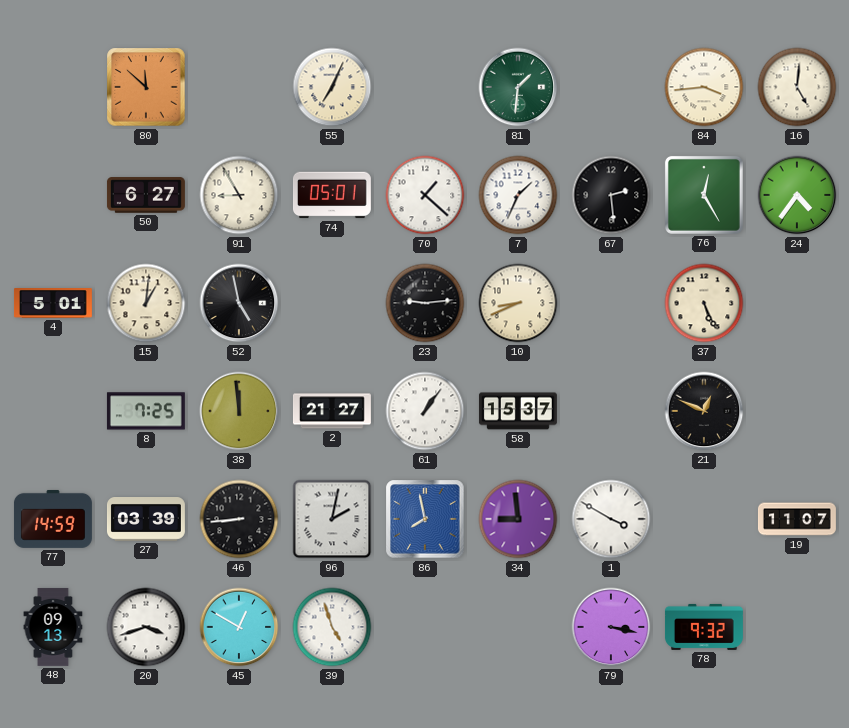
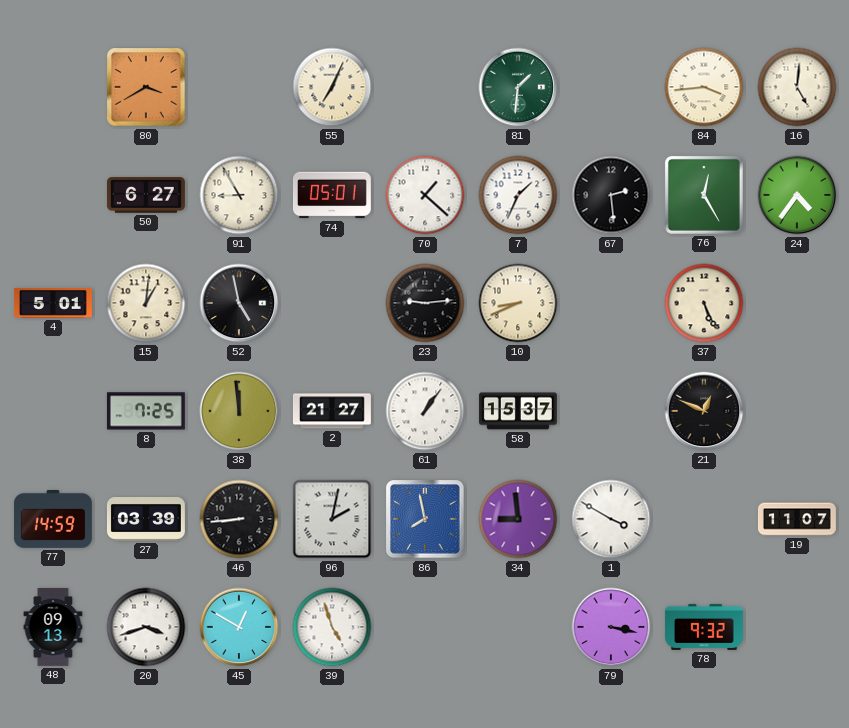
80: 11:52 -> 3:40
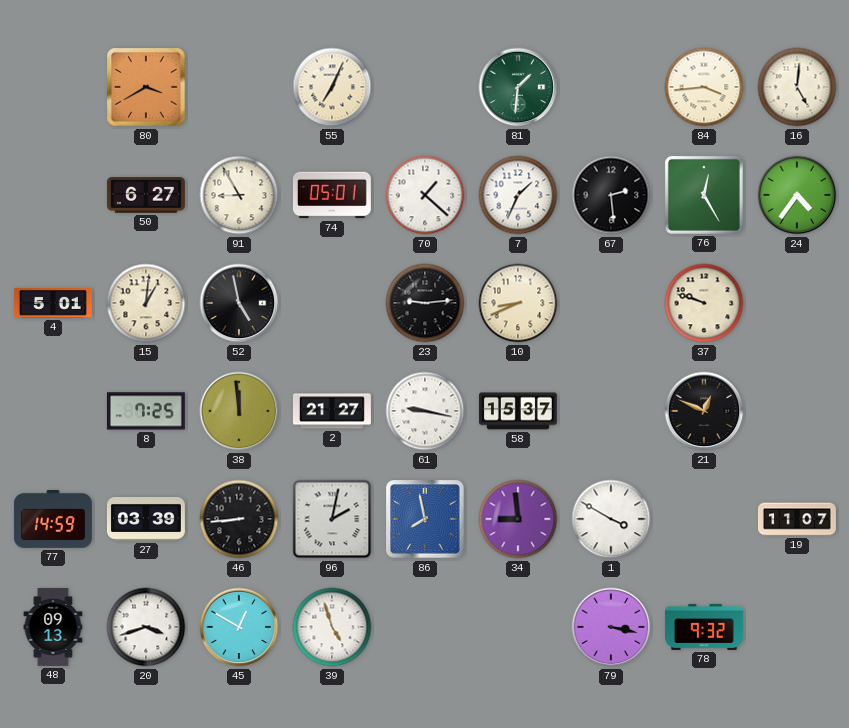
37: 5:26 -> 9:48
61: 1:06 -> 9:17
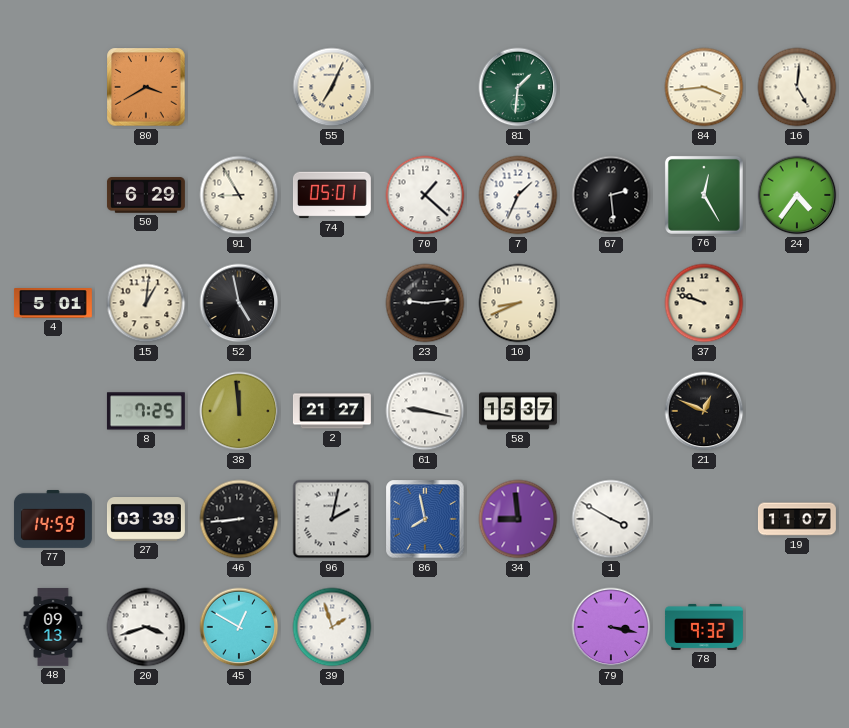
50: 6:27 -> 6:29
39: 4:57 -> 1:57
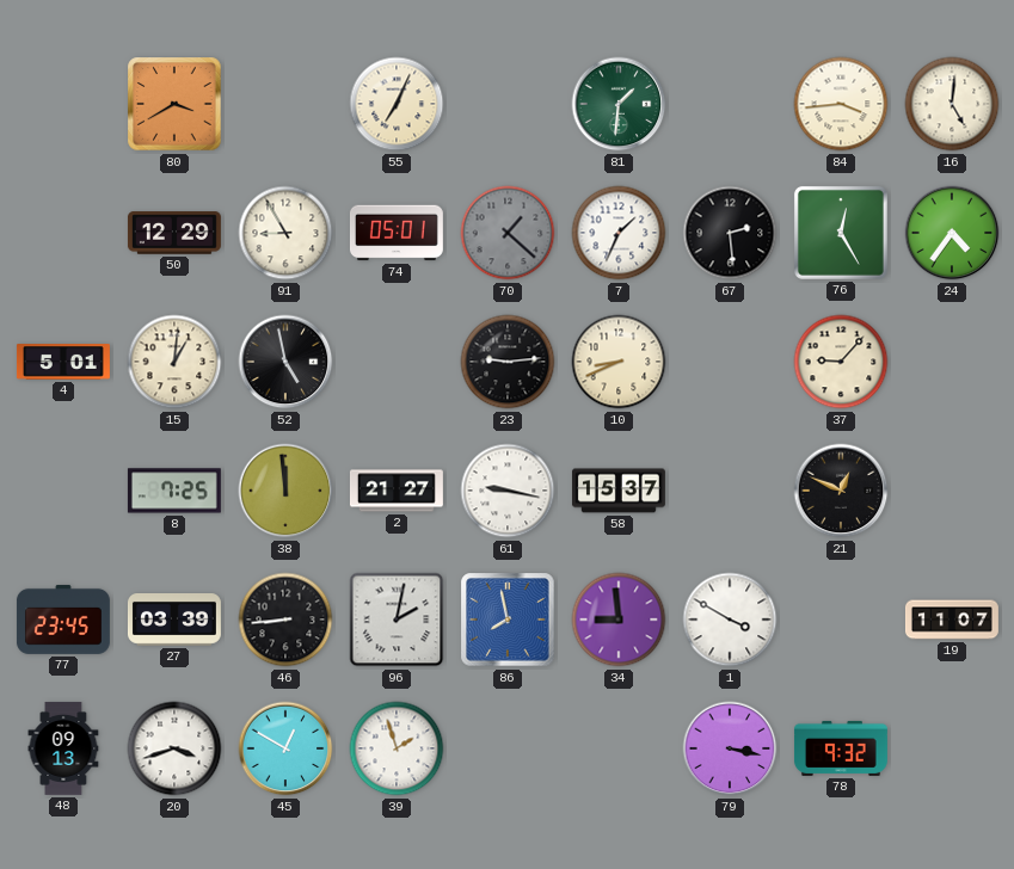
50: 6:29 -> 12:29
70 dial: white -> grey
37: 9:48 -> 9:07
77: 14:59 -> 23:45
